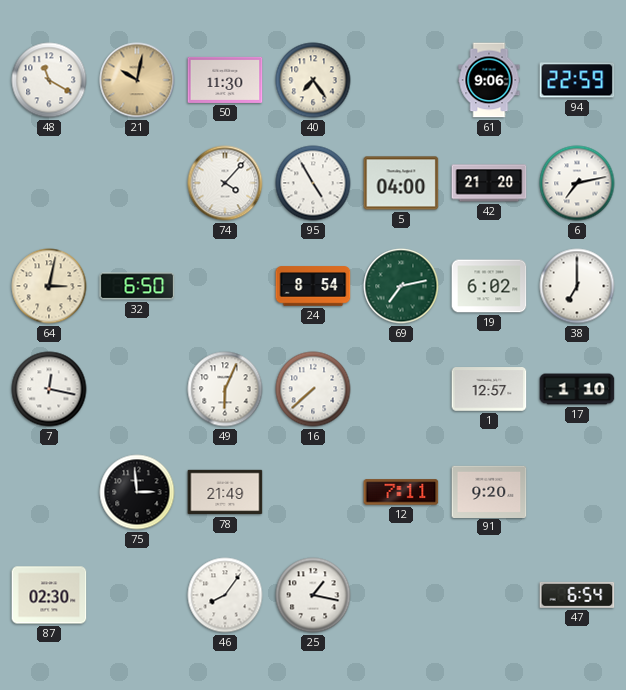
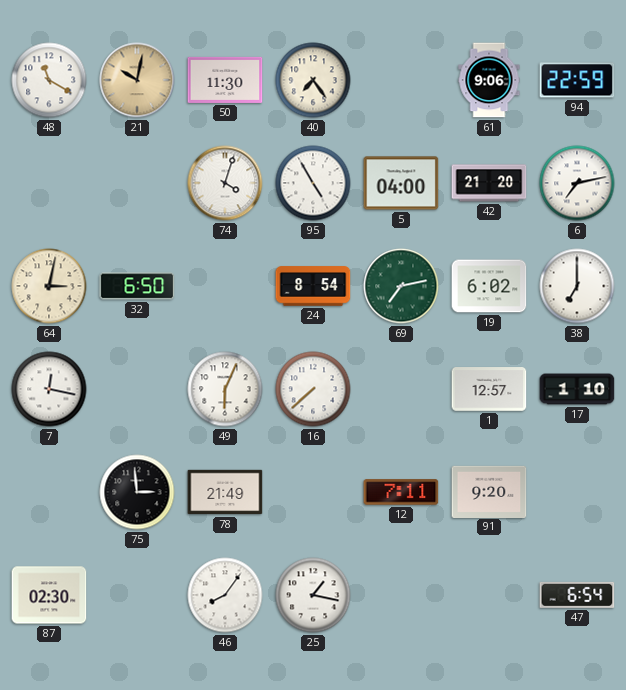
74: 4:07 -> 4:03
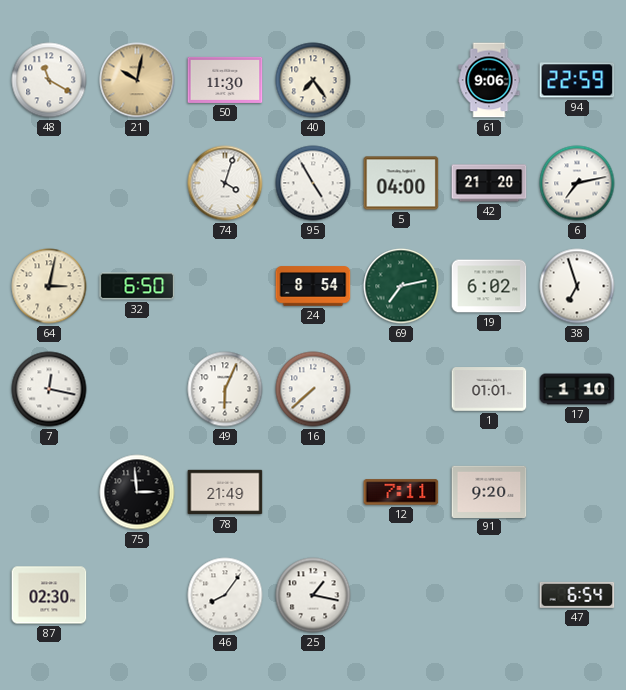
38: 7:00 -> 6:57
1: 12:57 -> 01:01
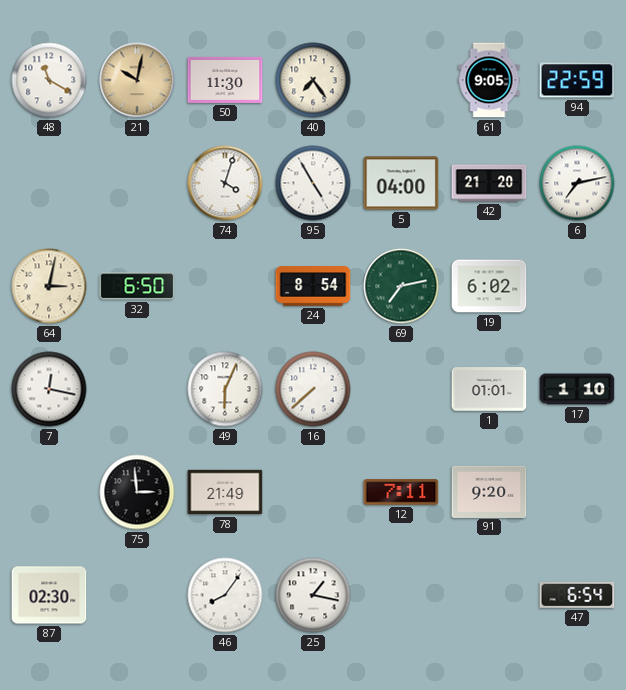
61: 9:06 -> 9:05
38: 6:57 -> none
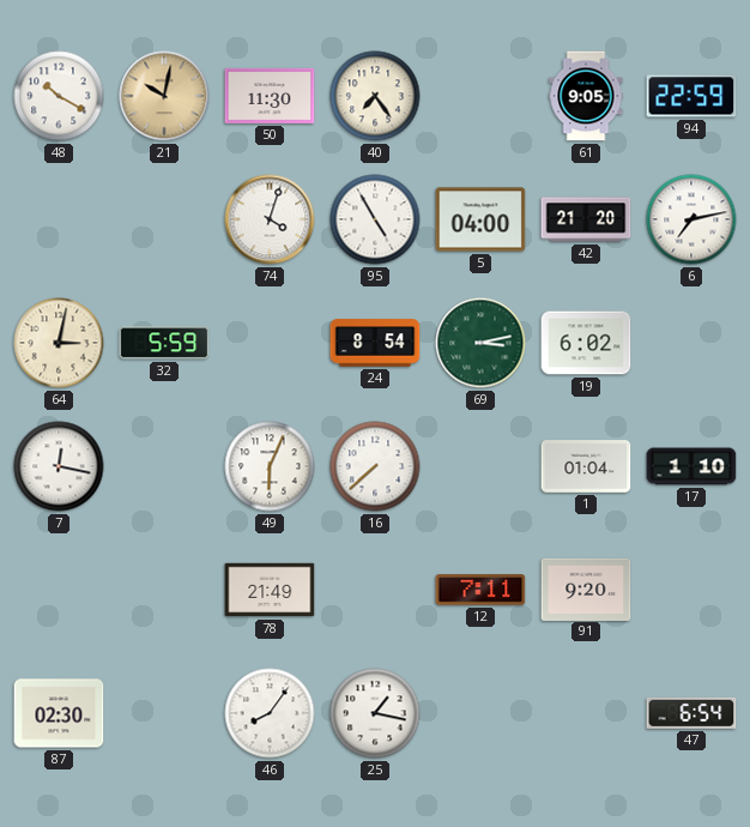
48: 11:20 -> 10:20
32: 6:50 -> 5:59
69: 7:13 -> 3:13
1: 01:01 -> 01:04
75: 2:59 -> none
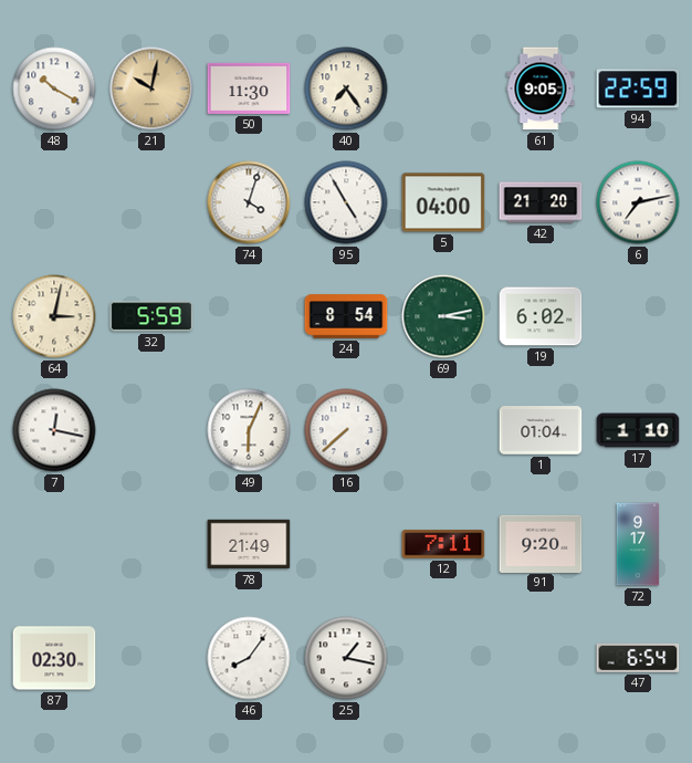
72: none -> 9:17
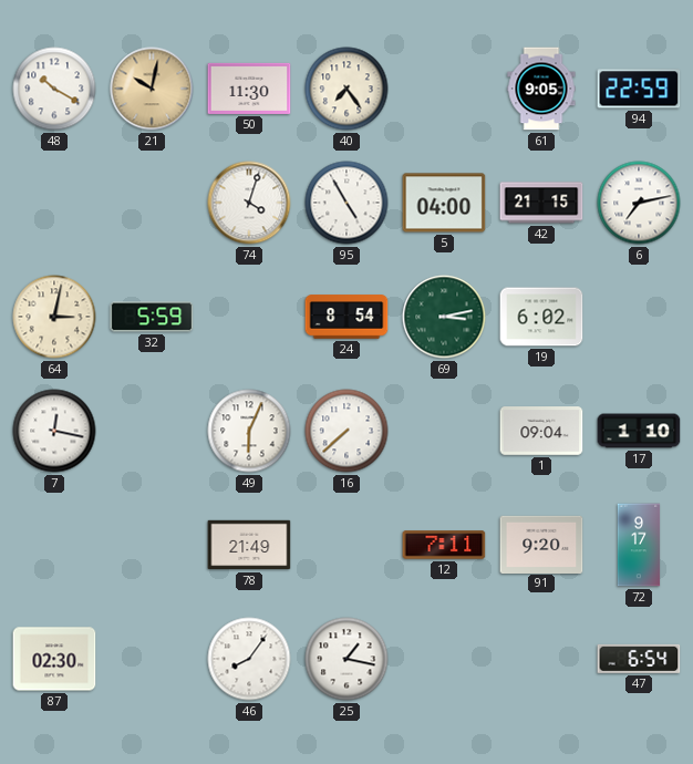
42: 21:20 -> 21:15
1: 01:04 -> 09:04
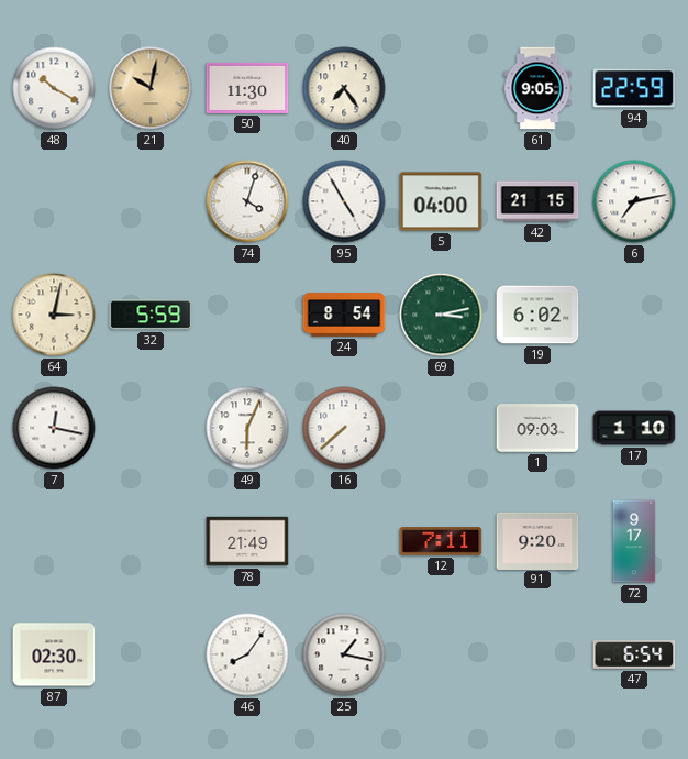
1: 09:04 -> 09:03
